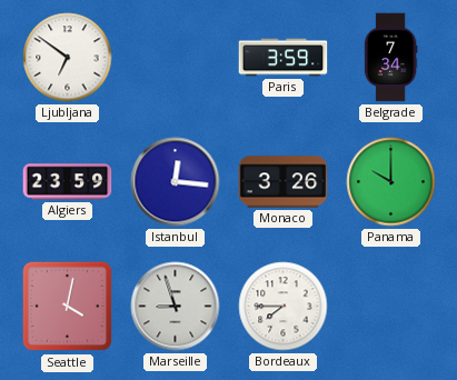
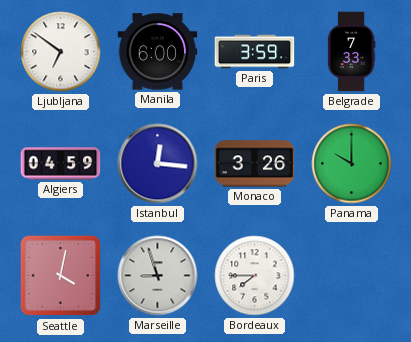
Manila: none -> 6:00
Belgrade: 7:34 -> 7:33
Algiers: 23:59 -> 04:59
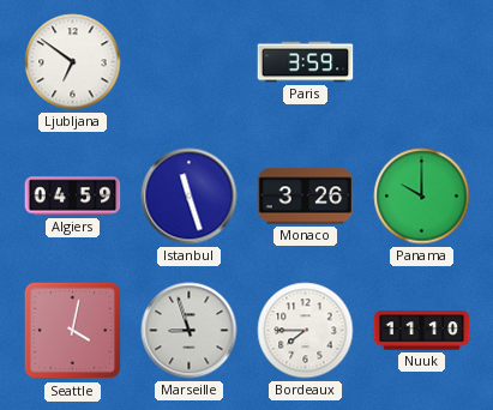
Manila: 6:00 -> none
Belgrade: 7:33 -> none
Istanbul: 12:16 -> 11:27
Nuuk: none -> 11:10
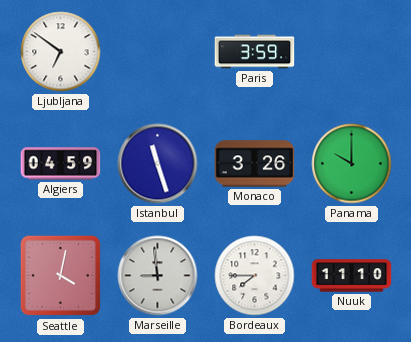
Marseille: 8:57 -> 8:59
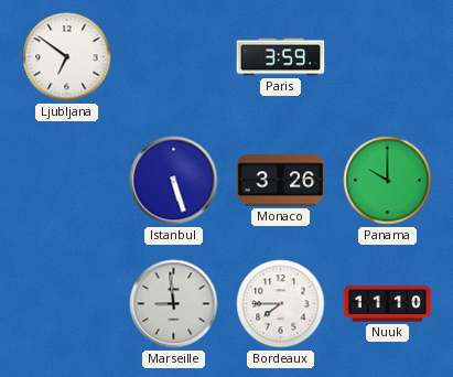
Algiers: 04:59 -> none
Istanbul: 11:27 -> 5:27
Seattle: 4:02 -> none
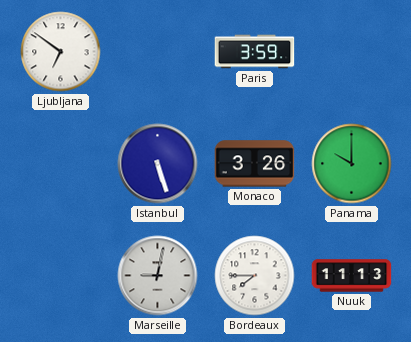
Marseille: 8:59 -> 9:02
Nuuk: 11:10 -> 11:13
